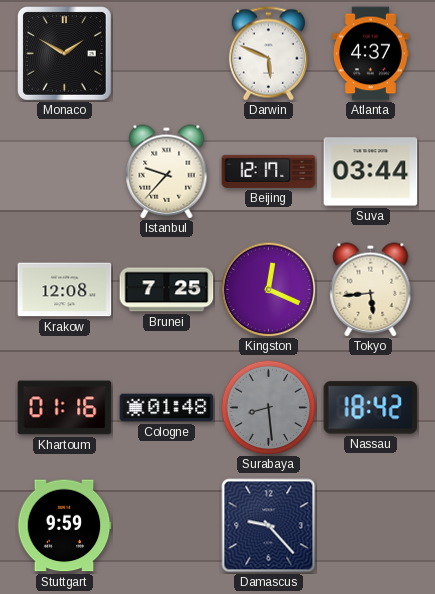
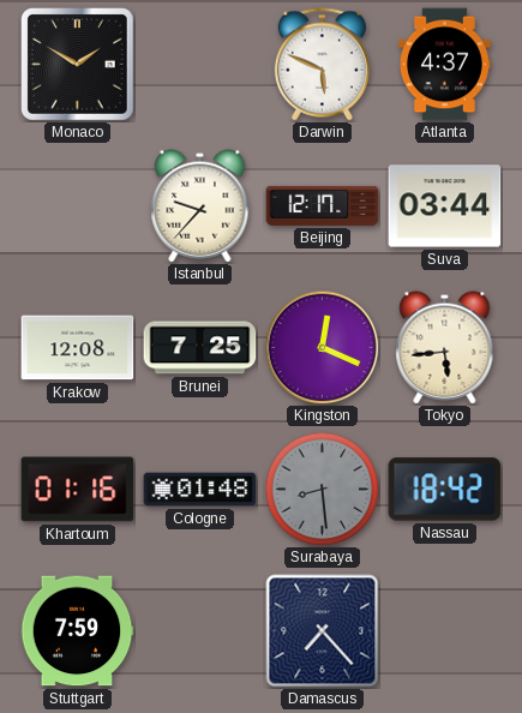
Stuttgart: 9:59 -> 7:59
Damascus: 9:23 -> 7:23
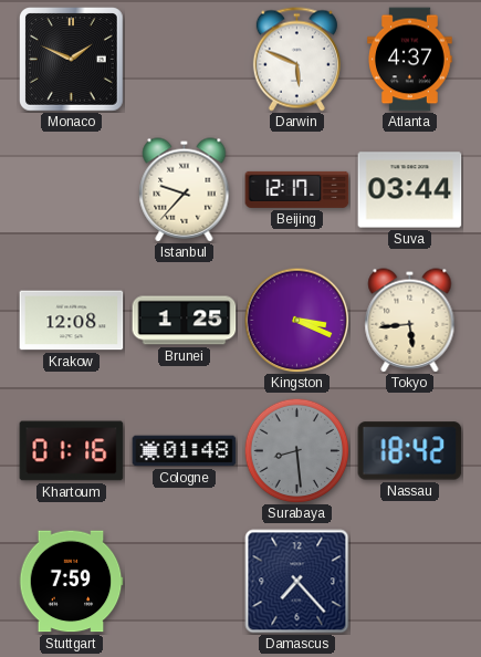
Monaco: 1:50 -> 1:49
Brunei: 7:25 -> 1:25
Kingston: 12:19 -> 3:19
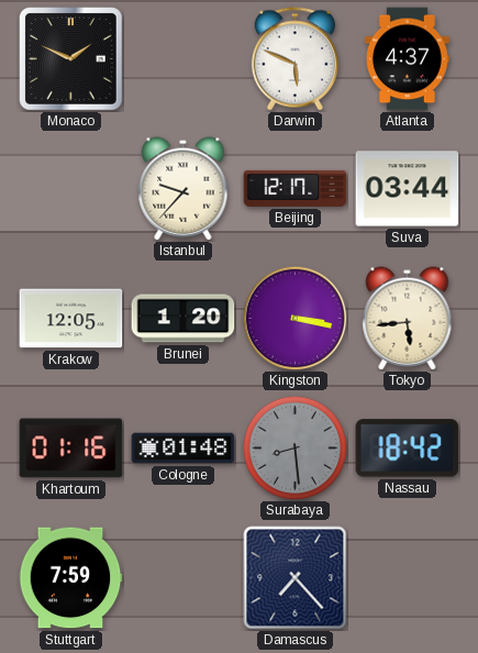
Krakow: 12:08 -> 12:05
Brunei: 1:25 -> 1:20
Kingston: 3:19 -> 3:17
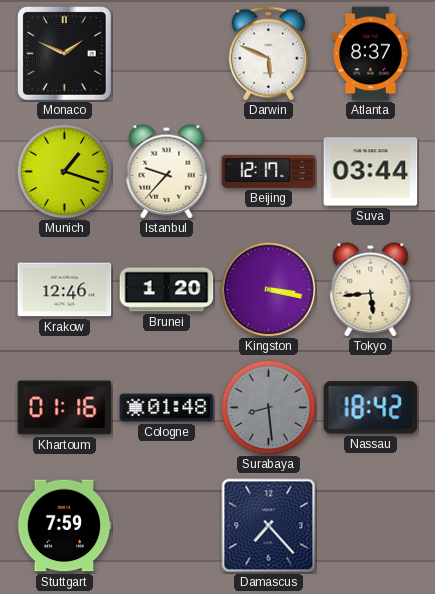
Atlanta: 4:37 -> 8:37
Munich: none -> 1:18
Krakow: 12:05 -> 12:46
